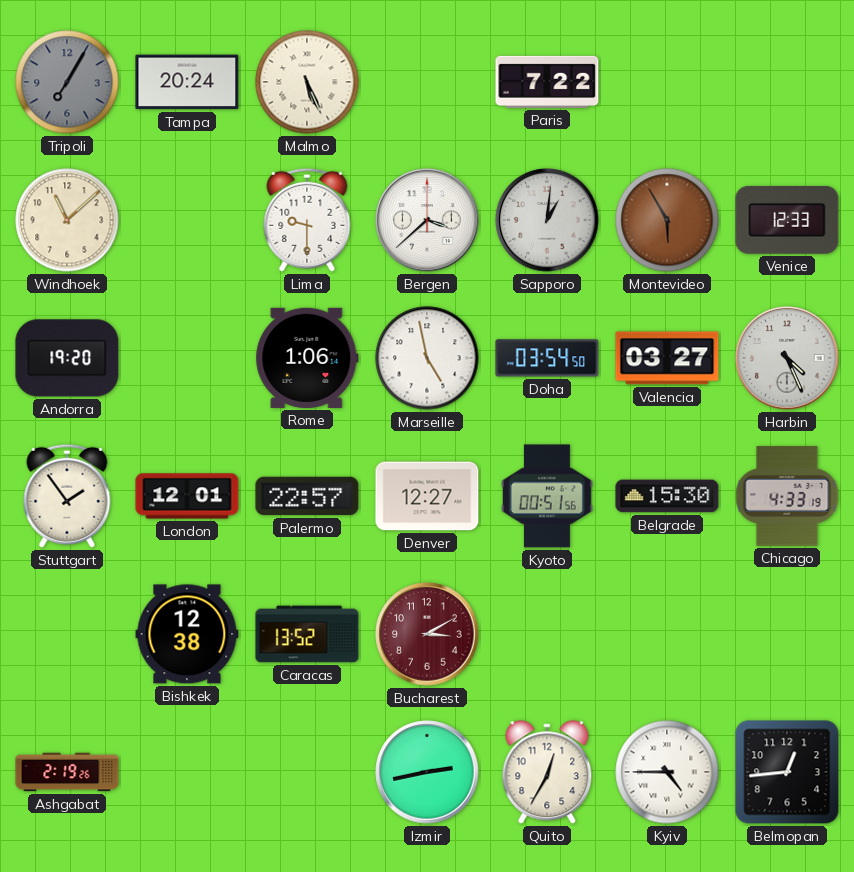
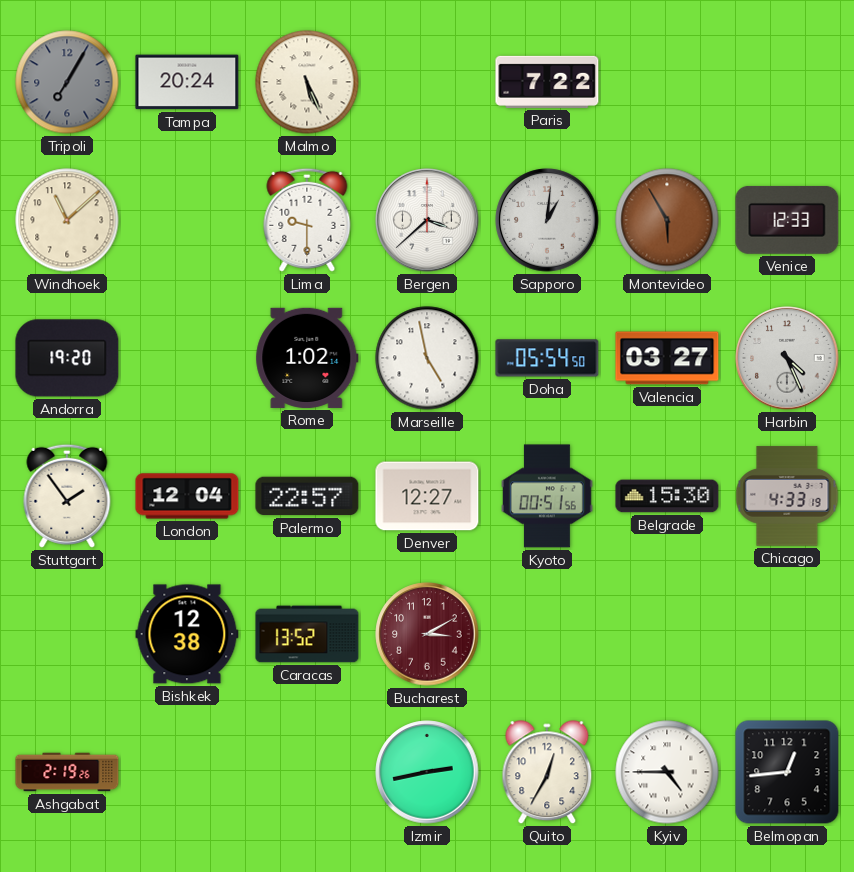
Rome: 1:06 -> 1:02
Doha: 03:54 -> 05:54
London: 12:01 -> 12:04
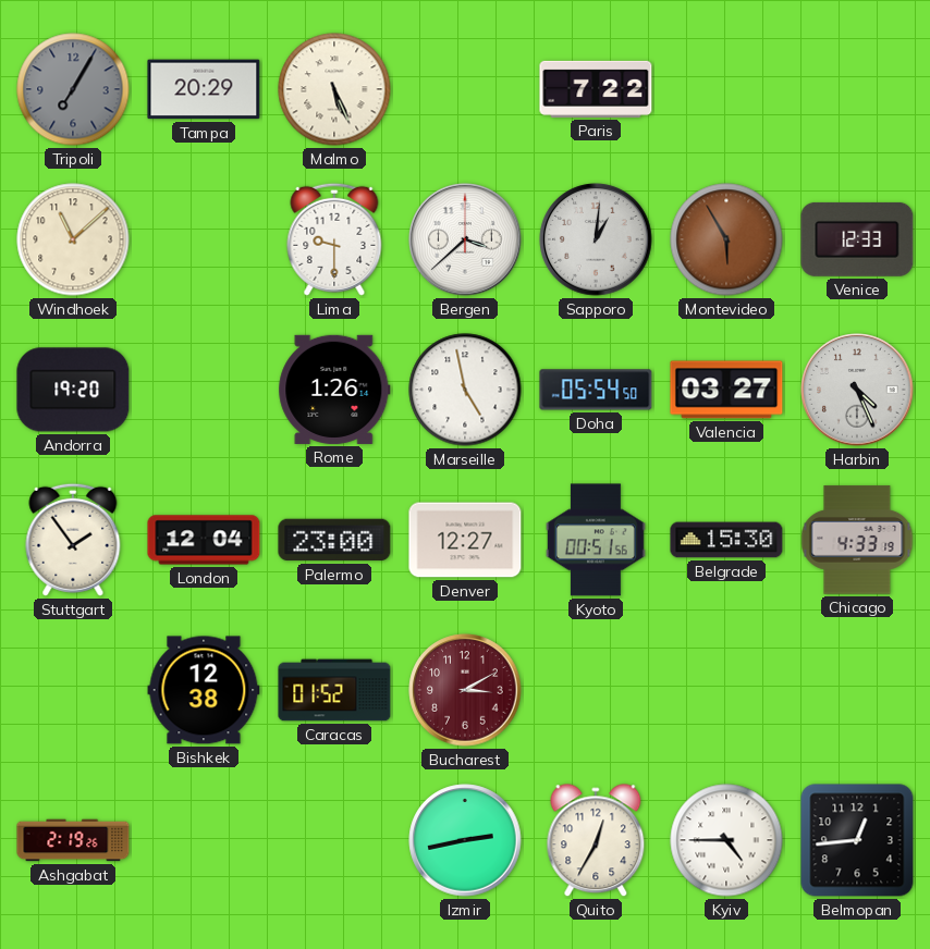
Tampa: 20:24 -> 20:29
Rome: 1:02 -> 1:26
Palermo: 22:57 -> 23:00
Caracas: 13:52 -> 01:52
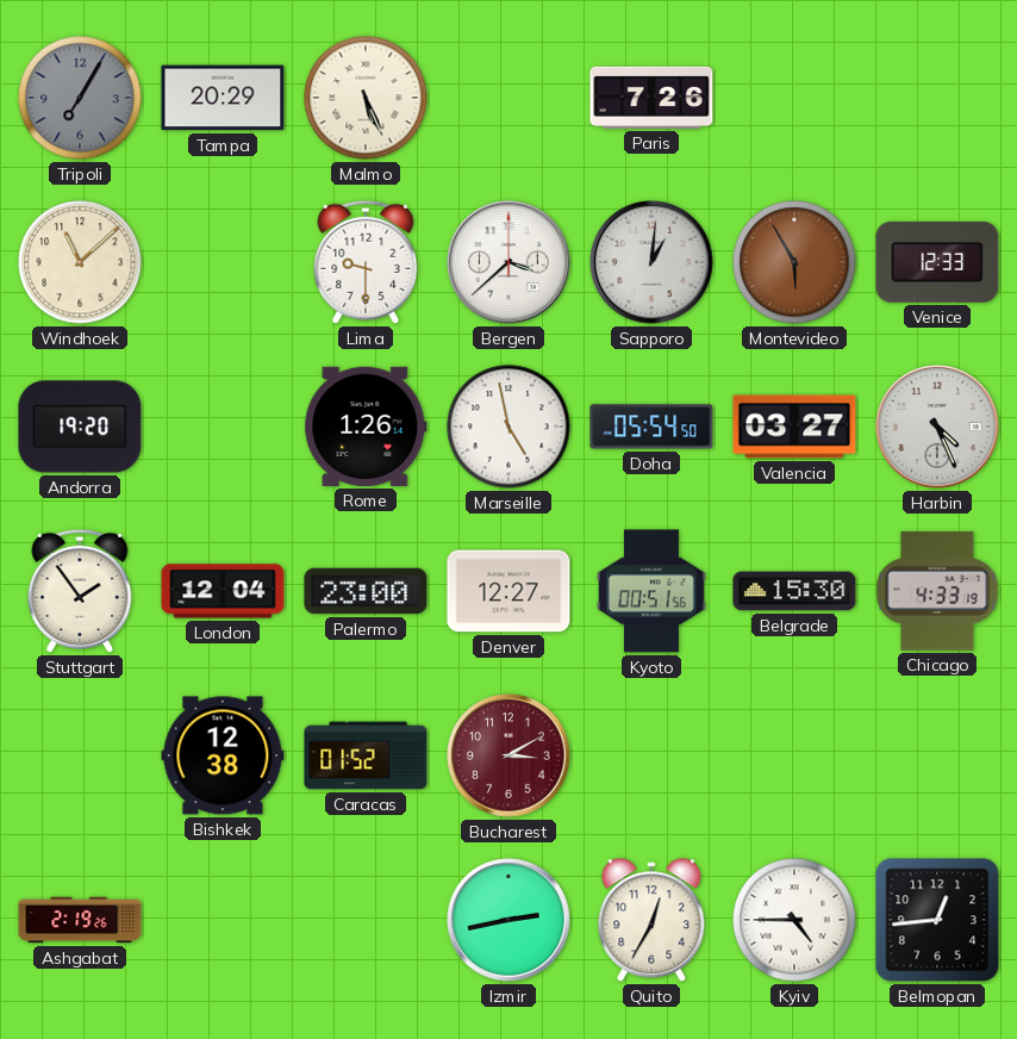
Paris: 7:22 -> 7:26
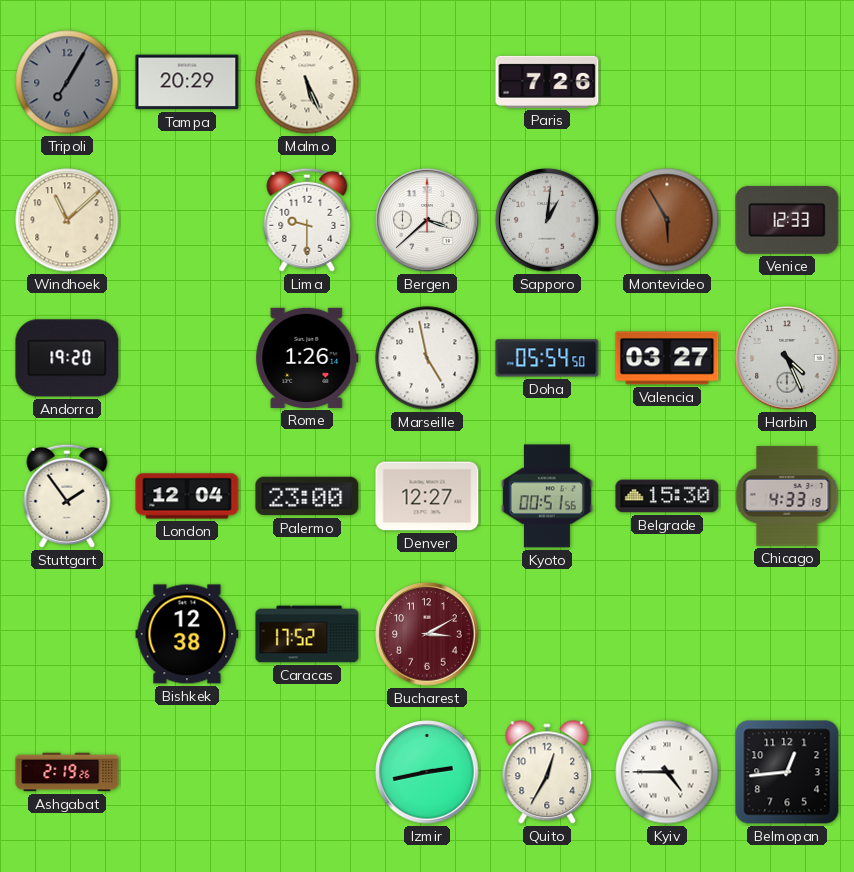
Caracas: 01:52 -> 17:52
